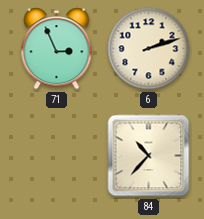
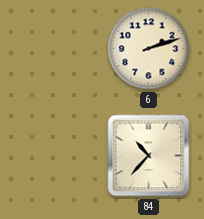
71: 2:56 -> none
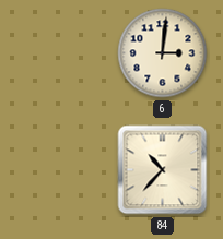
6: 2:12 -> 3:01
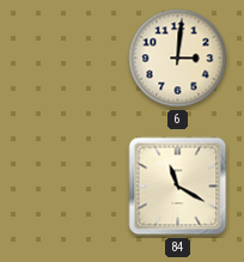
84: 10:37 -> 11:20
